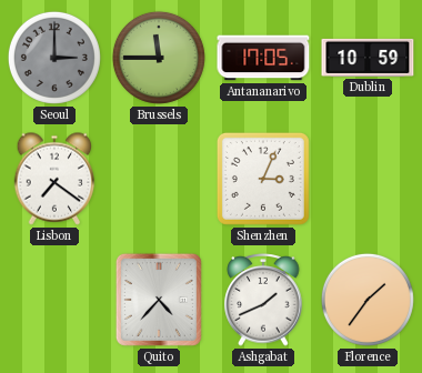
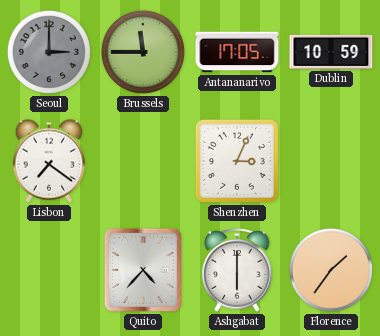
Ashgabat: 1:41 -> 6:00
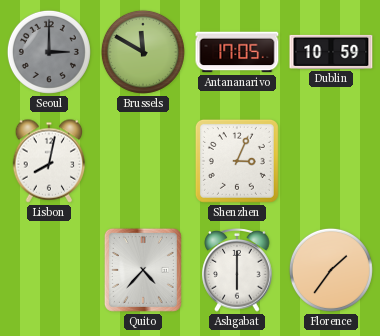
Brussels: 11:45 -> 11:50
Lisbon: 7:21 -> 8:02
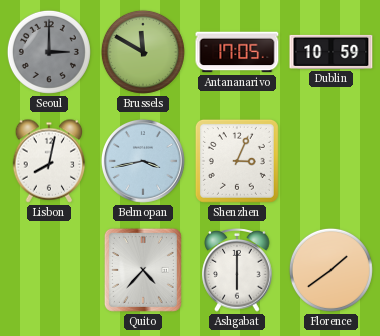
Belmopan: none -> 3:43
Florence: 1:36 -> 1:39
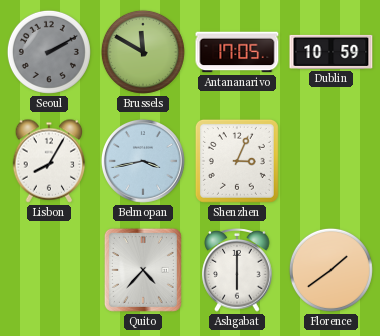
Seoul: 3:00 -> 2:10
Lisbon: 8:02 -> 8:05
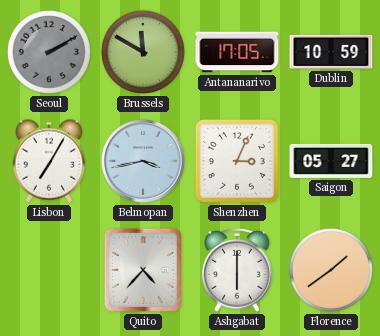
Lisbon: 8:05 -> 7:05
Saigon: none -> 05:27
